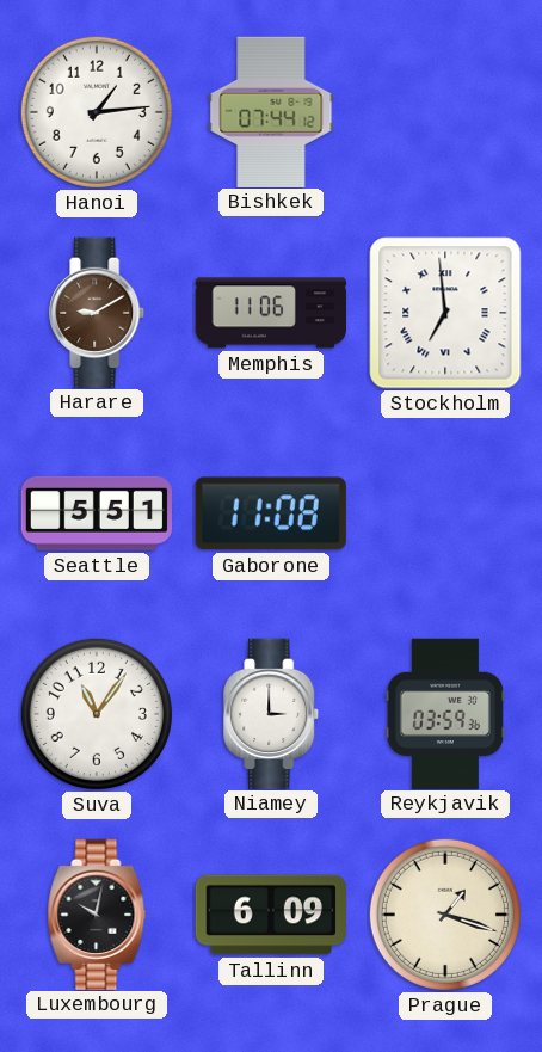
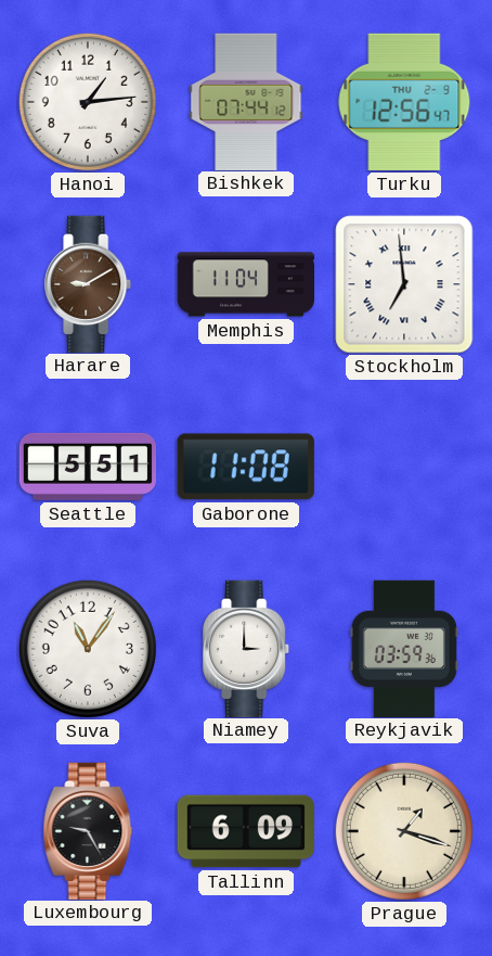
Turku: none -> 12:56
Memphis: 11:06 -> 11:04
Luxembourg: 10:02 -> 9:25
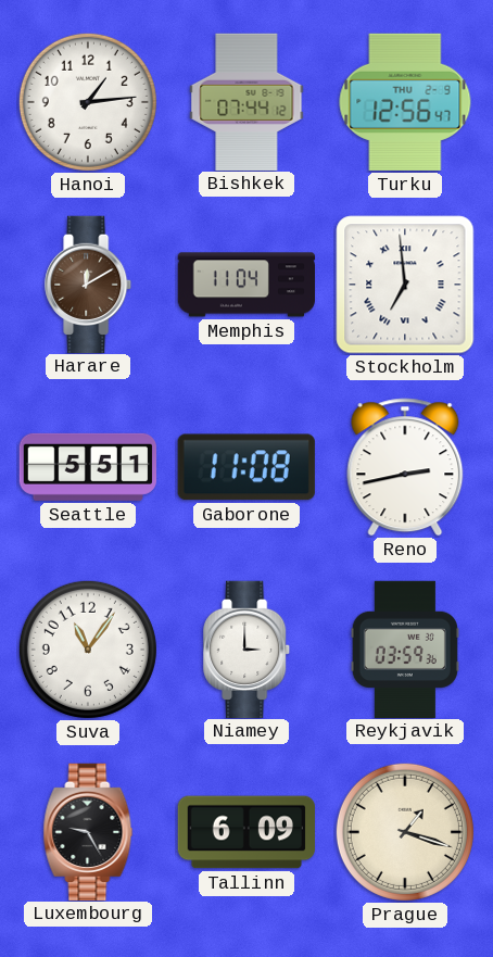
Harare: 9:10 -> 12:10
Reno: none -> 2:43
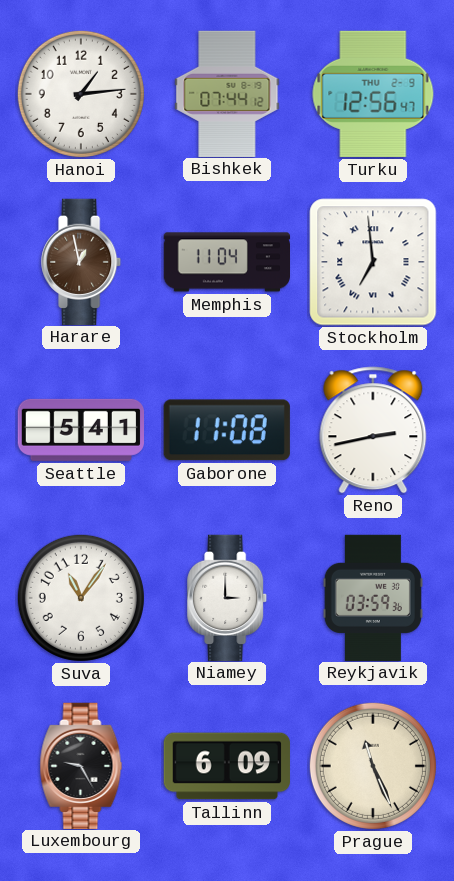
Harare: 12:10 -> 12:58
Seattle: 5:51 -> 5:41
Prague: 1:18 -> 11:26
